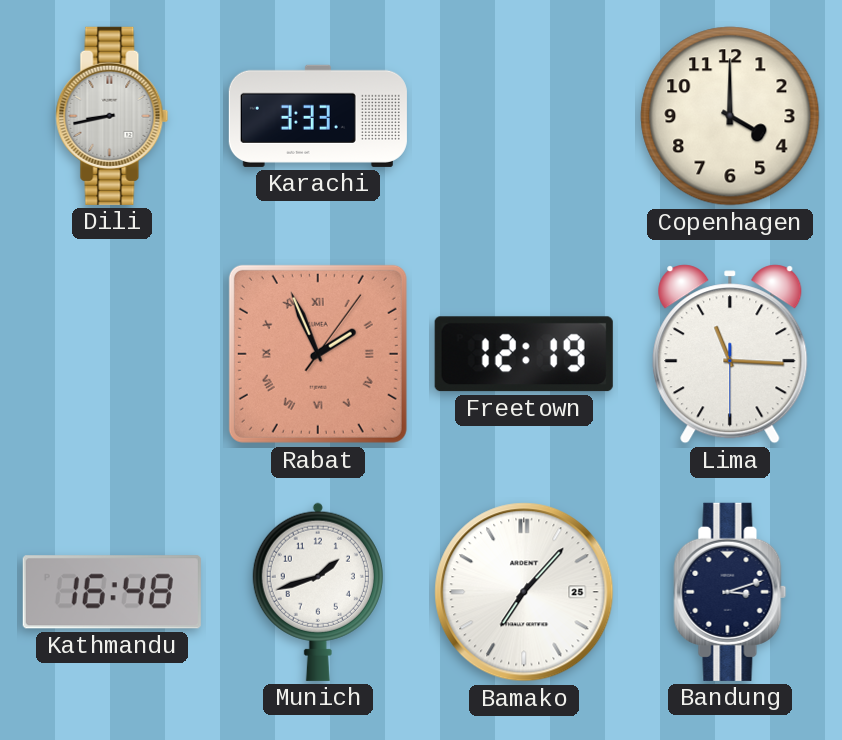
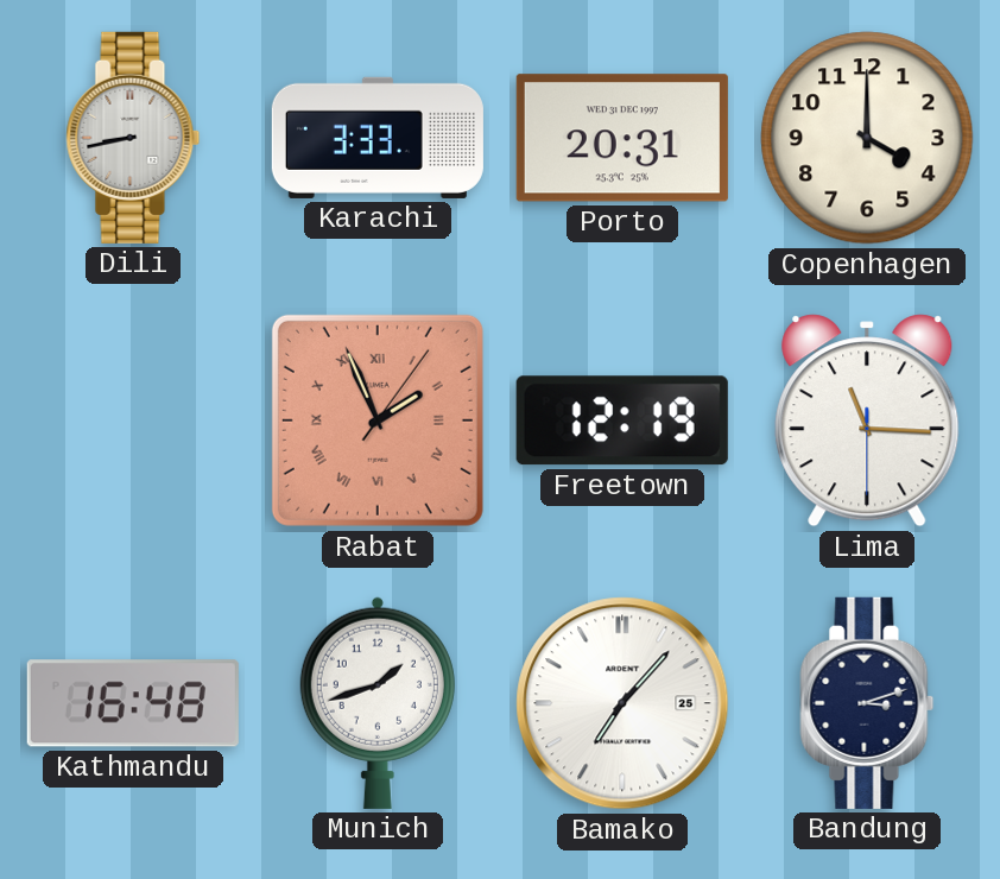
Porto: none -> 20:31
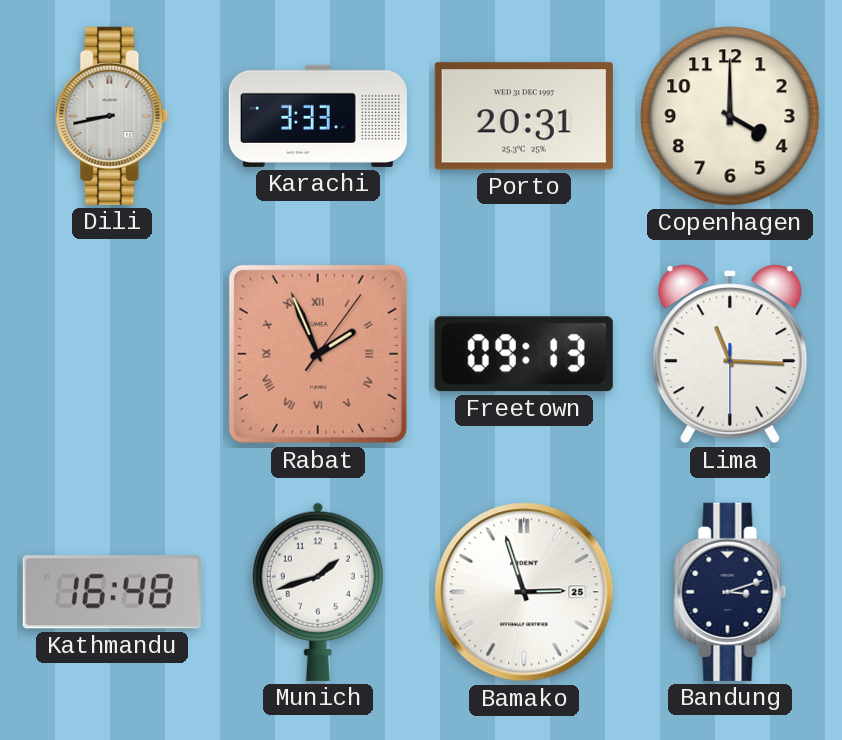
Freetown: 12:19 -> 09:13
Bamako: 7:07 -> 2:57
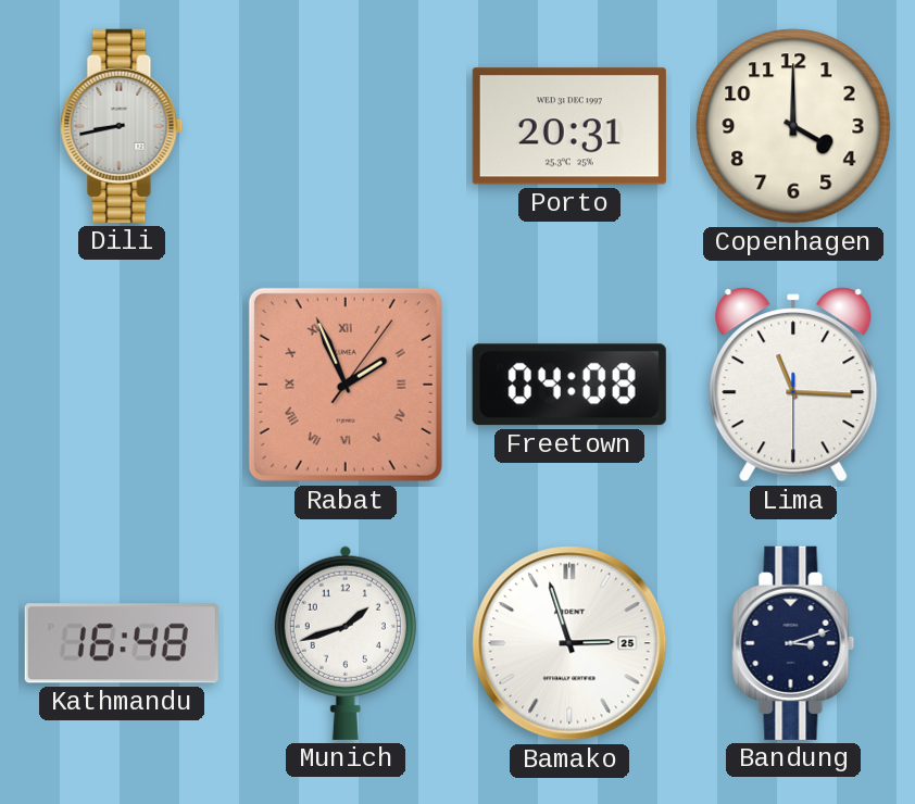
Karachi: 3:33 -> none
Freetown: 09:13 -> 04:08
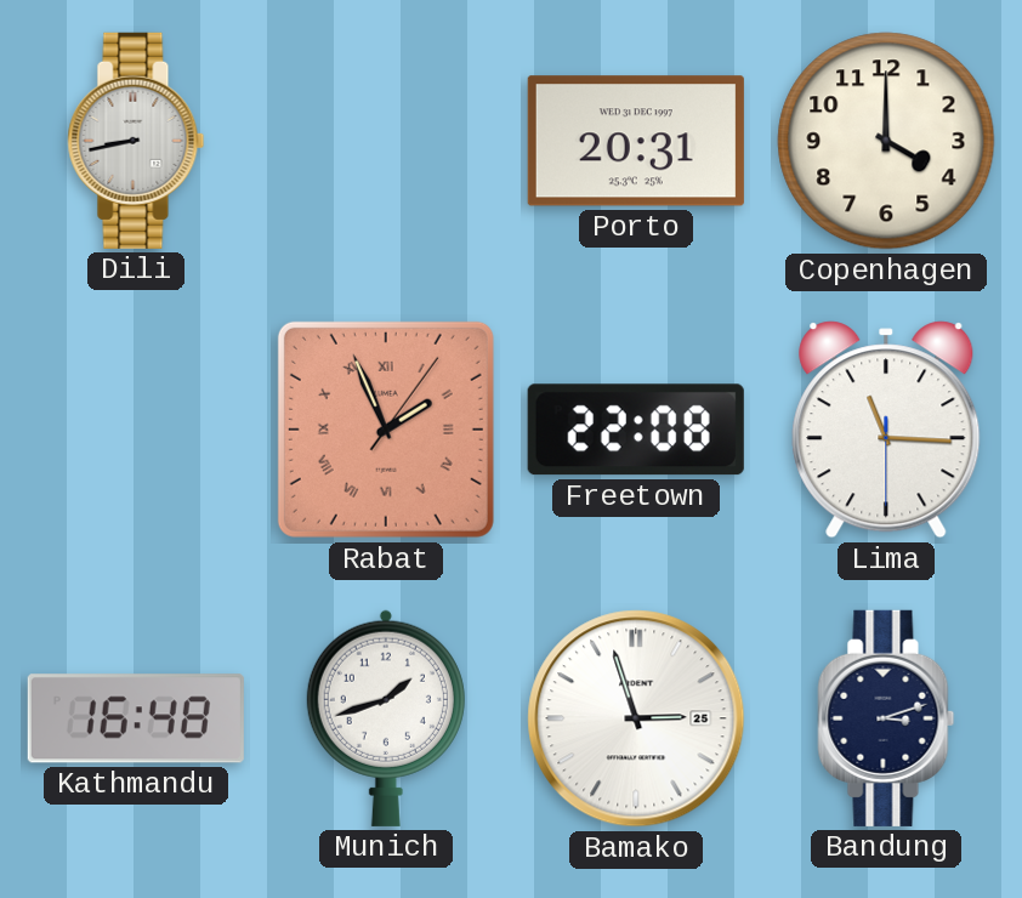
Freetown: 04:08 -> 22:08
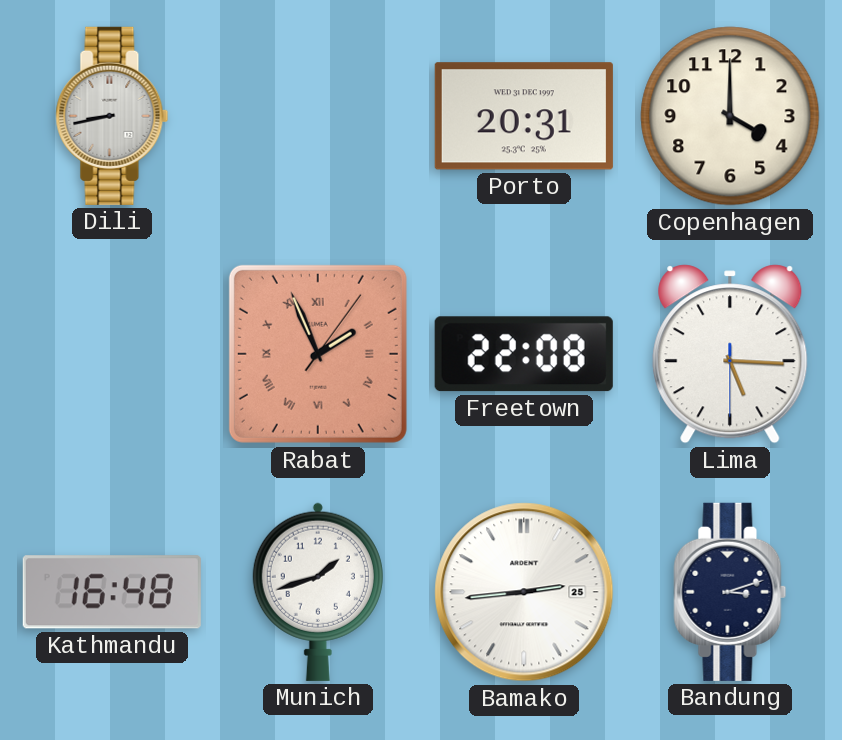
Lima: 11:15 -> 5:15
Bamako: 2:57 -> 2:44
